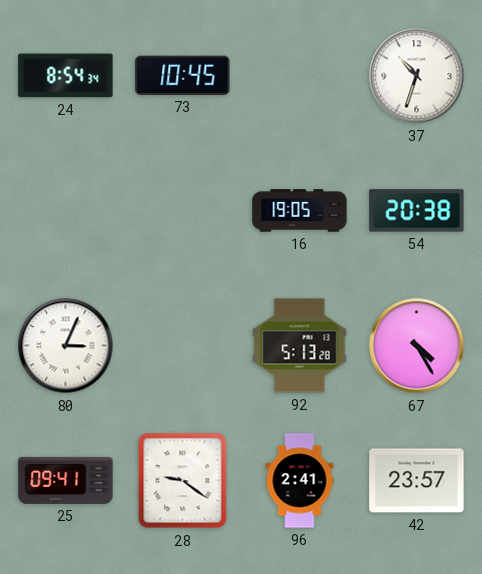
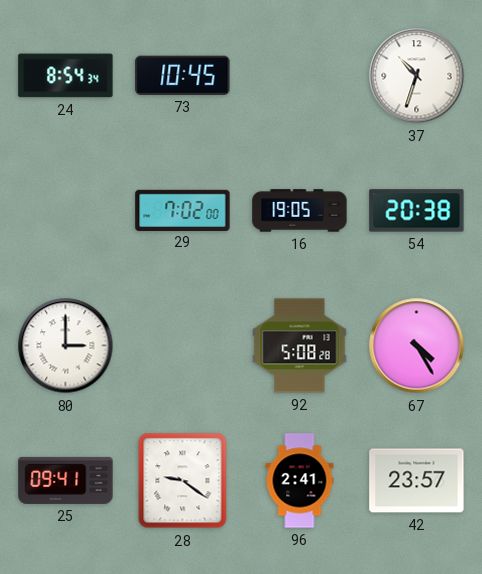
29: none -> 7:02
80: 3:04 -> 3:00
92: 5:13 -> 5:08
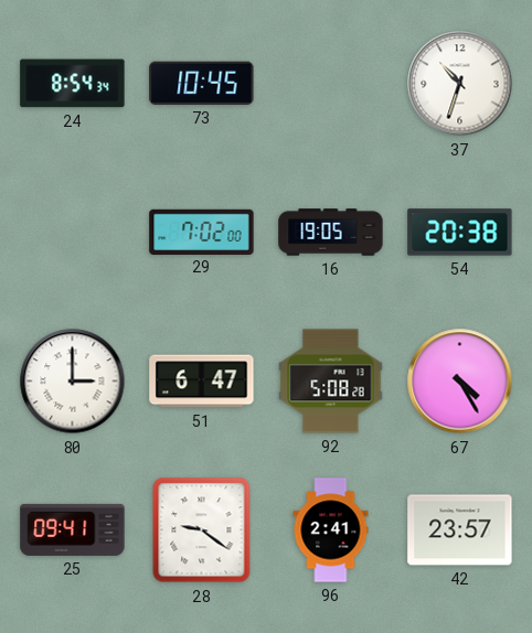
51: none -> 6:47
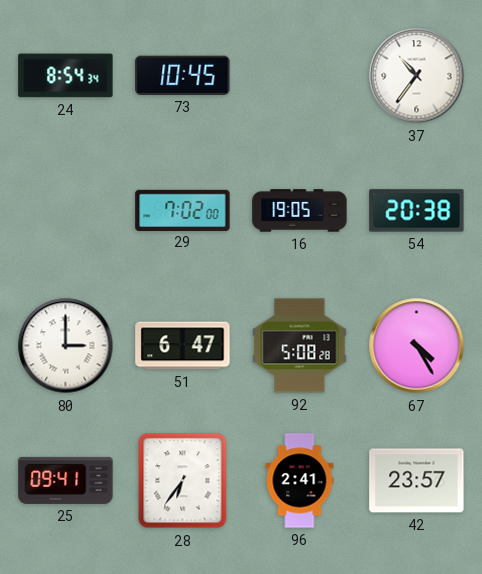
37: 10:33 -> 10:36
28: 9:21 -> 6:36
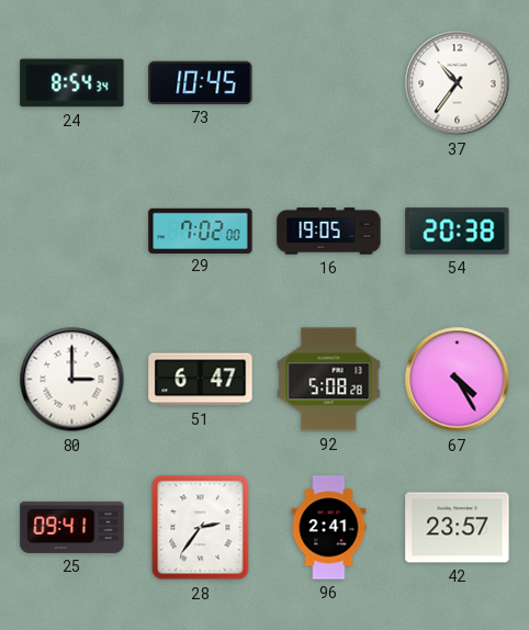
28: 6:36 -> 2:36
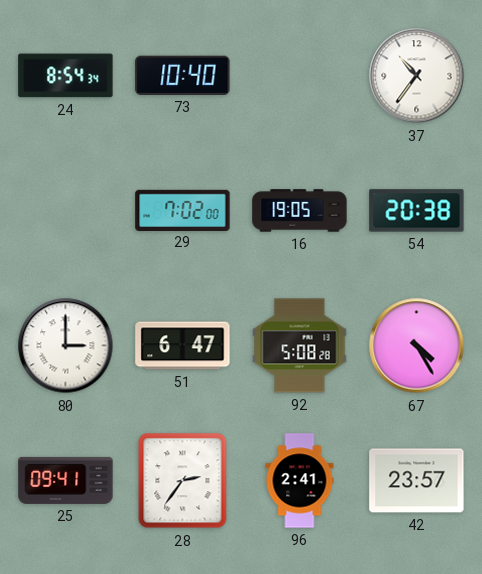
73: 10:45 -> 10:40
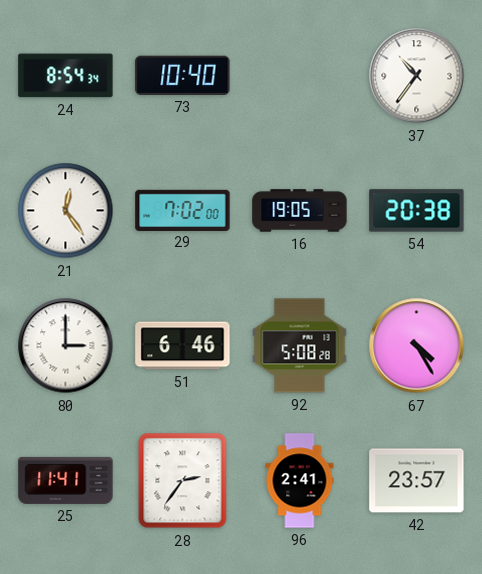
21: none -> 12:24
51: 6:47 -> 6:46
25: 09:41 -> 11:41
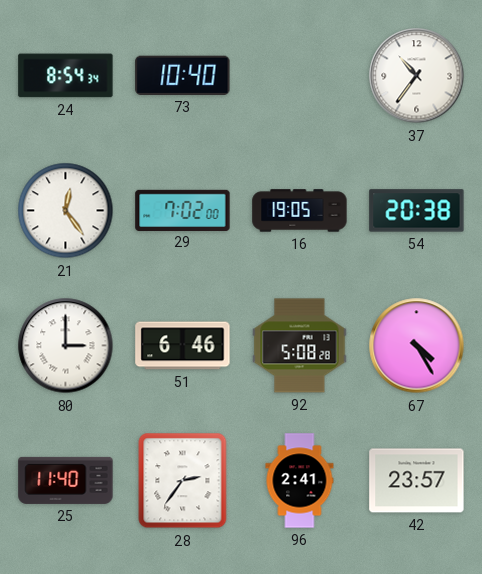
25: 11:41 -> 11:40
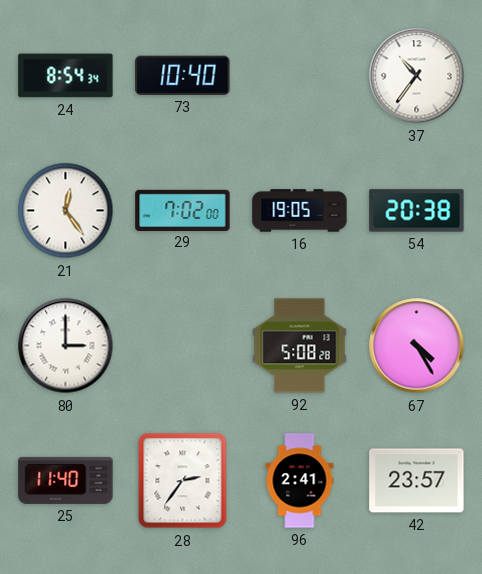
51: 6:46 -> none
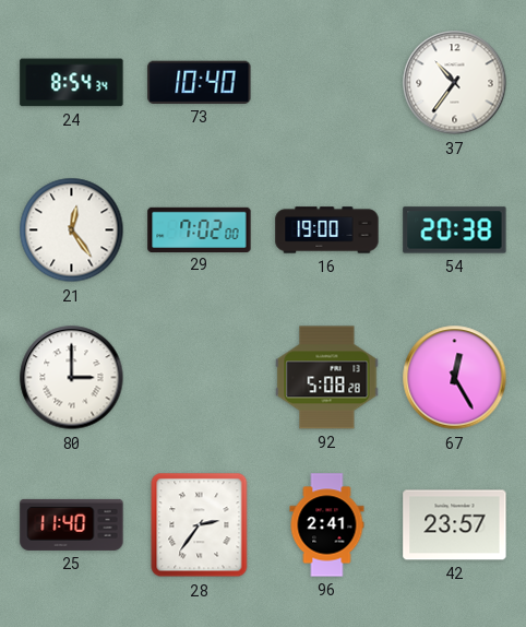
16: 19:05 -> 19:00
67: 4:25 -> 12:25
